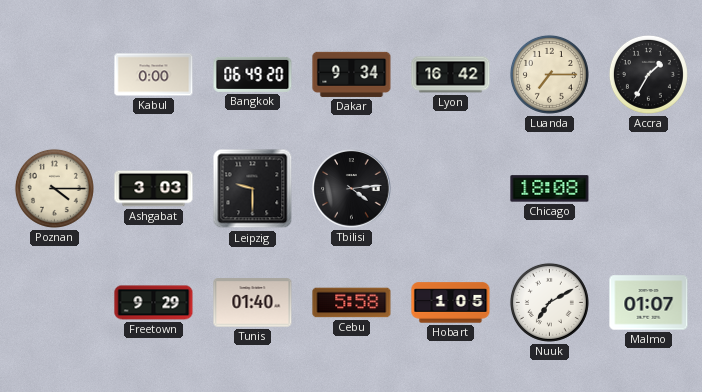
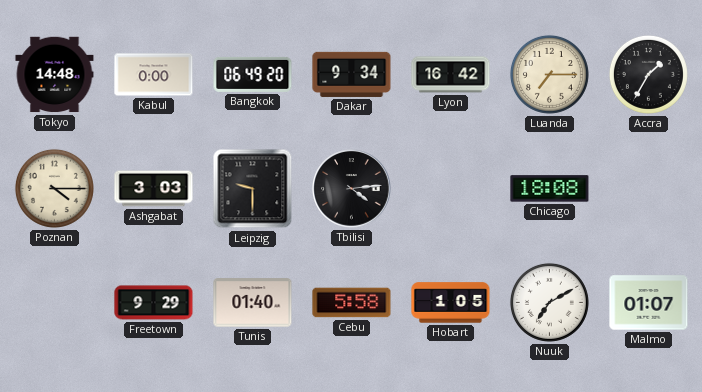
Tokyo: none -> 14:48
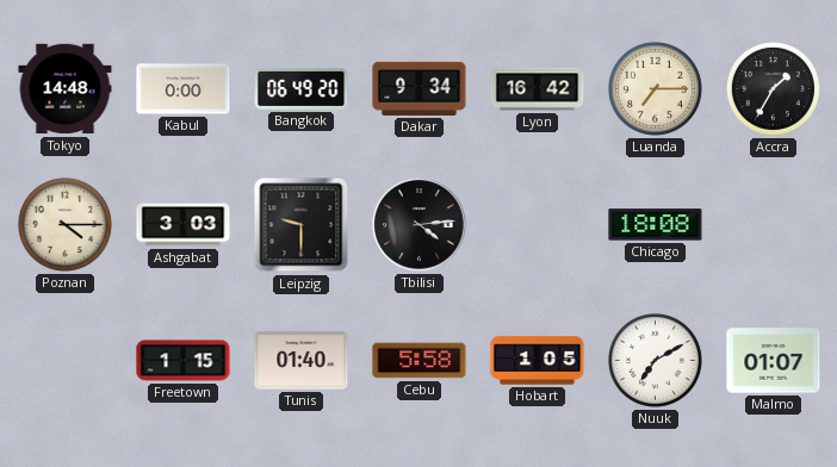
Freetown: 9:29 -> 1:15
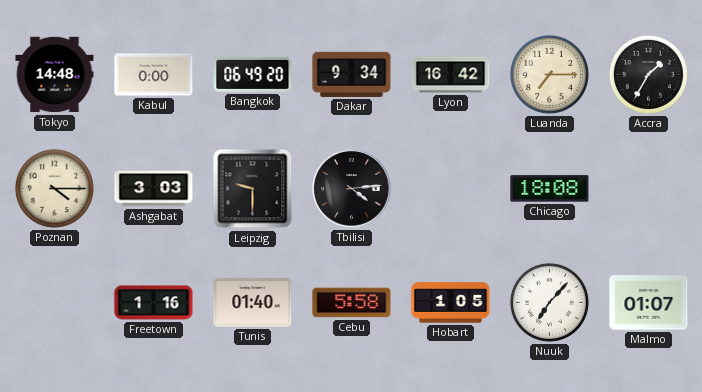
Freetown: 1:15 -> 1:16
Nuuk: 7:10 -> 7:07
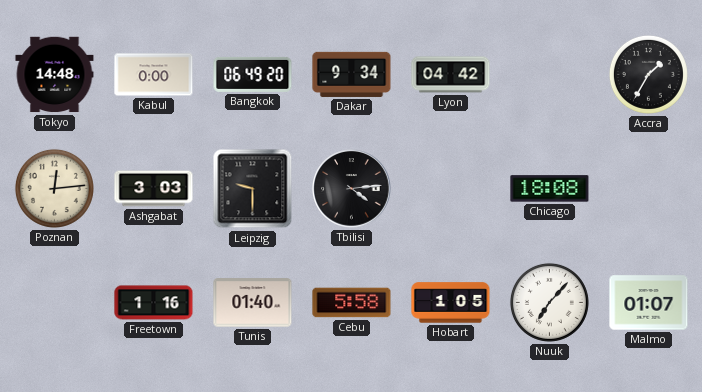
Lyon: 16:42 -> 04:42
Luanda: 7:15 -> none
Poznan: 4:15 -> 12:14
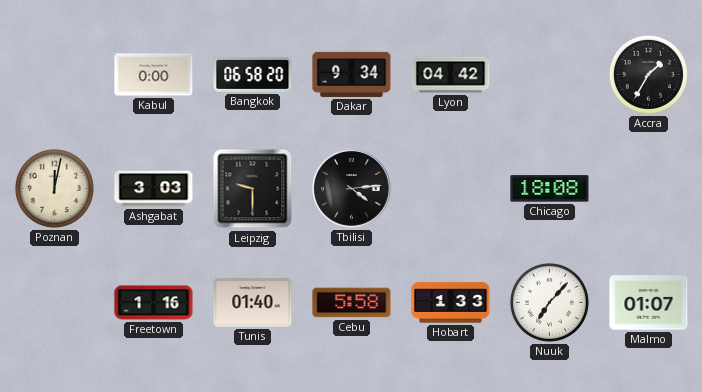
Tokyo: 14:48 -> none
Bangkok: 06:49 -> 06:58
Poznan: 12:14 -> 12:02
Hobart: 1:05 -> 1:33
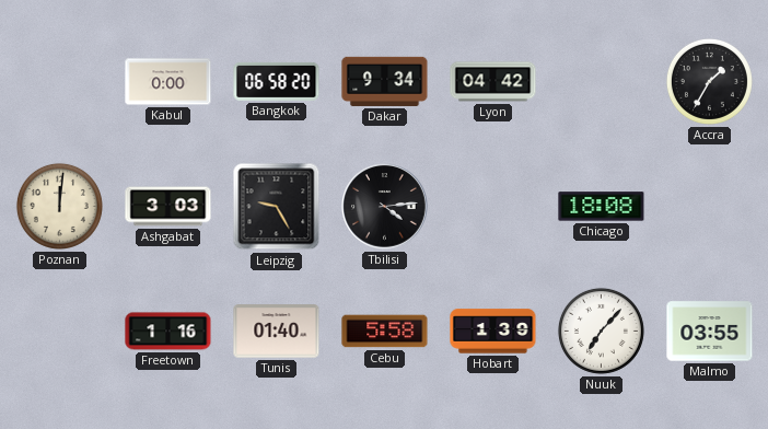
Poznan: 12:02 -> 12:01
Leipzig: 9:30 -> 9:25
Hobart: 1:33 -> 1:39
Malmo: 01:07 -> 03:55
